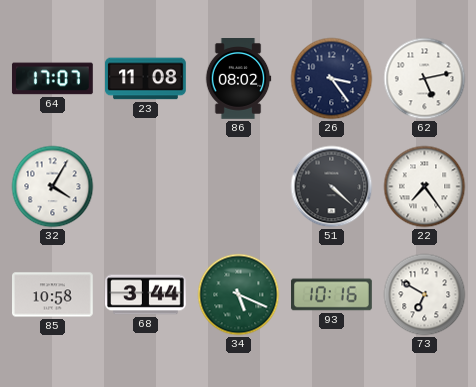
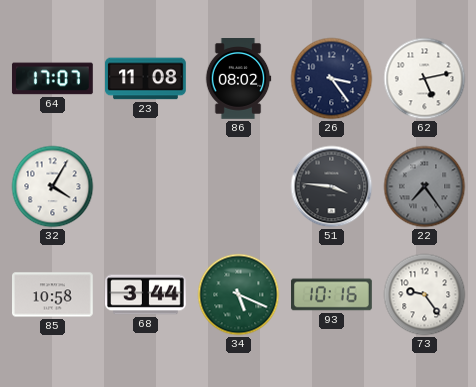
51: 4:22 -> 3:46
22 dial: white -> grey
73: 6:50 -> 9:24
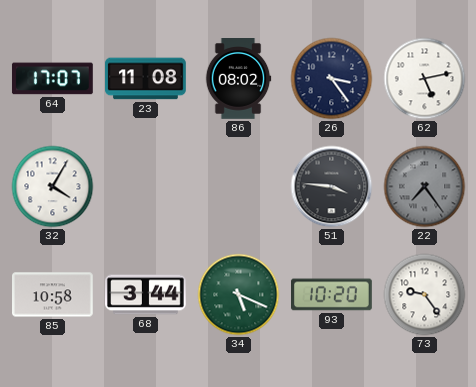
93: 10:16 -> 10:20
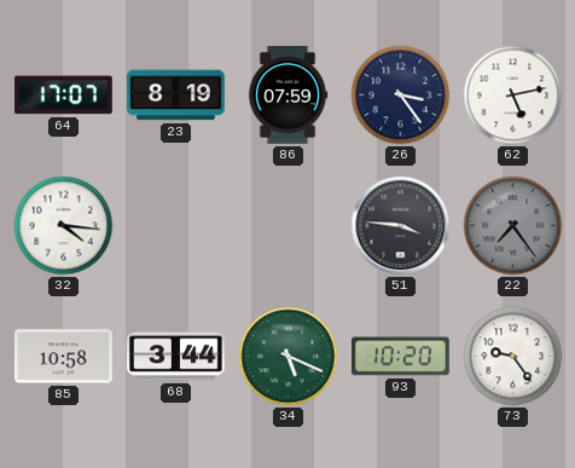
23: 11:08 -> 8:19
86: 08:02 -> 07:59
32: 4:05 -> 4:16
